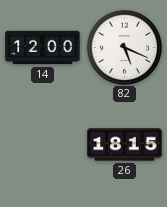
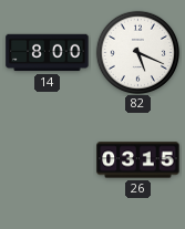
14: 12:00 -> 8:00
26: 18:15 -> 03:15
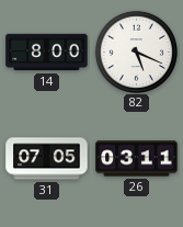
31: none -> 07:05
26: 03:15 -> 03:11
